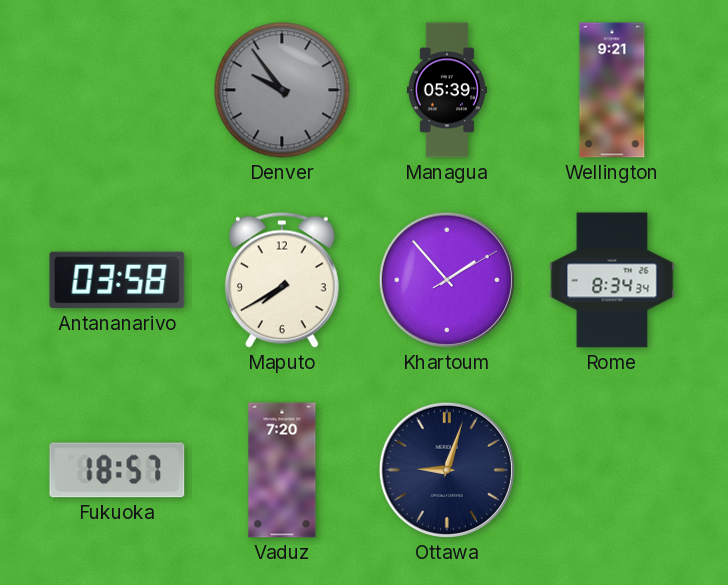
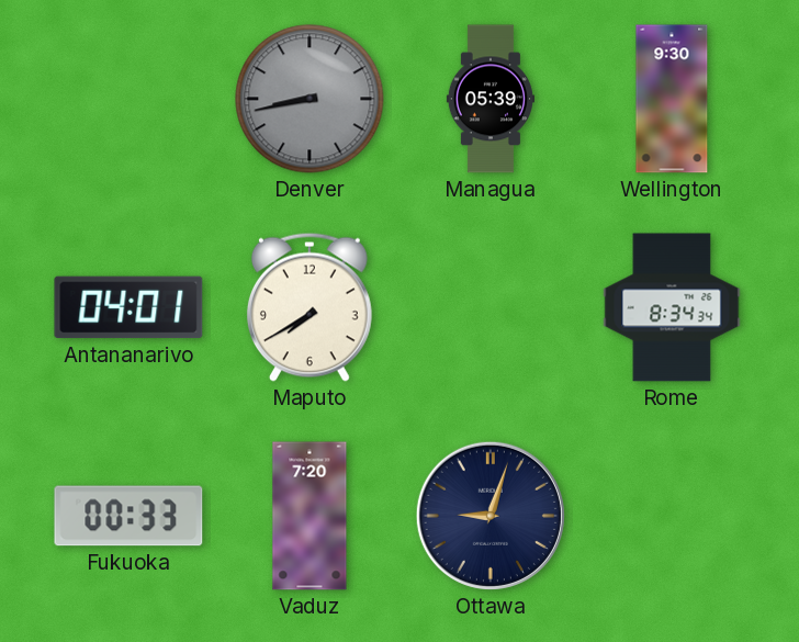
Denver: 9:54 -> 8:43
Wellington: 9:21 -> 9:30
Antananarivo: 03:58 -> 04:01
Khartoum: 1:53 -> none
Fukuoka: 18:57 -> 00:33
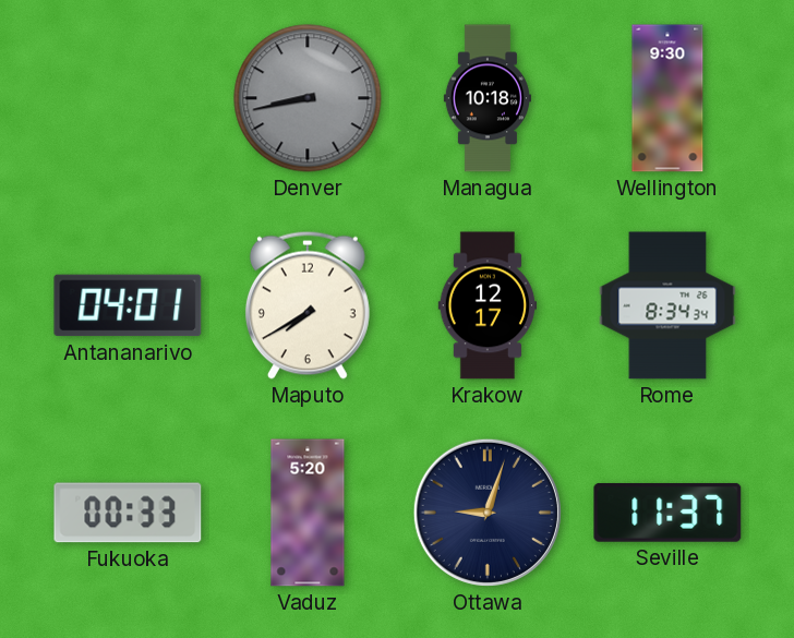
Managua: 05:39 -> 10:18
Krakow: none -> 12:17
Vaduz: 7:20 -> 5:20
Seville: none -> 11:37
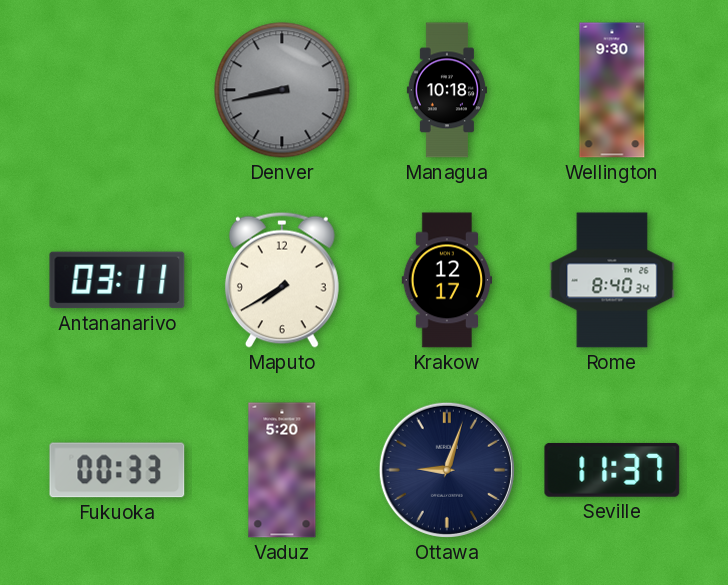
Antananarivo: 04:01 -> 03:11
Rome: 8:34 -> 8:40
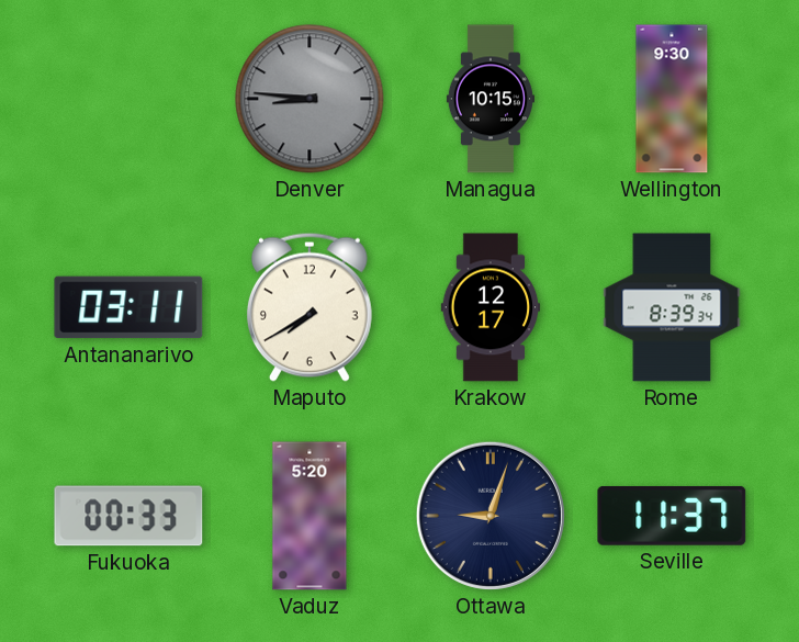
Denver: 8:43 -> 8:46
Managua: 10:18 -> 10:15
Rome: 8:40 -> 8:39
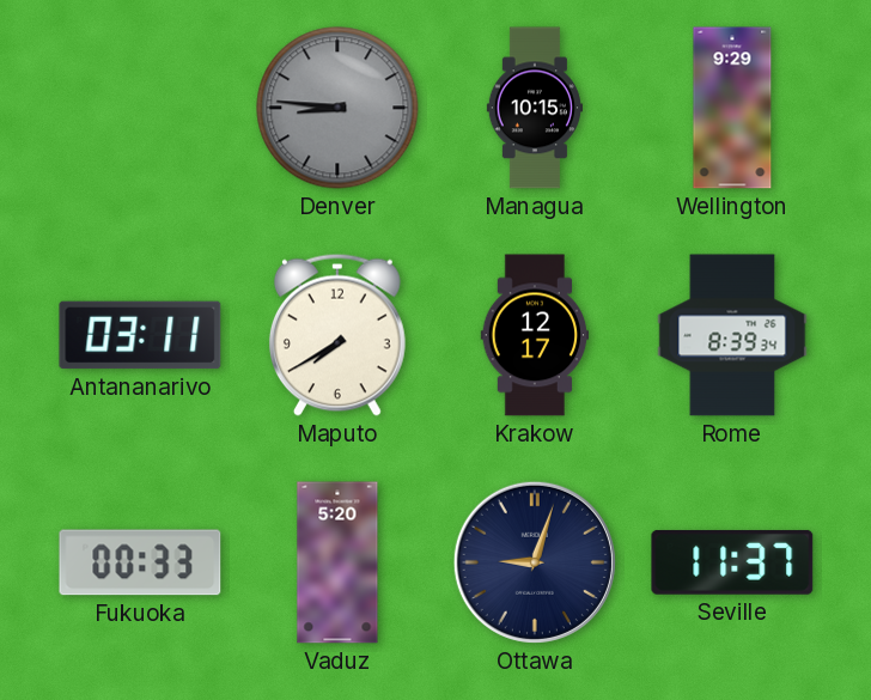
Wellington: 9:30 -> 9:29
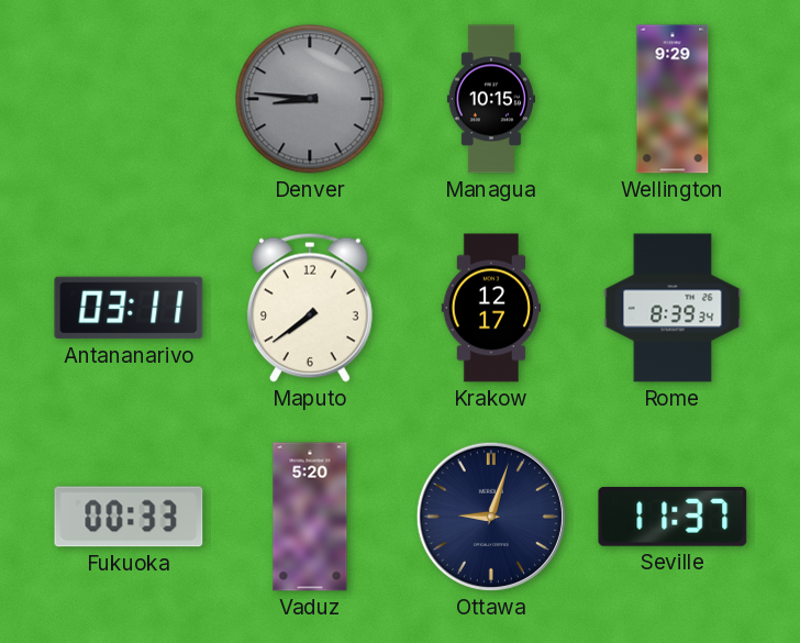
Maputo: 7:40 -> 7:39
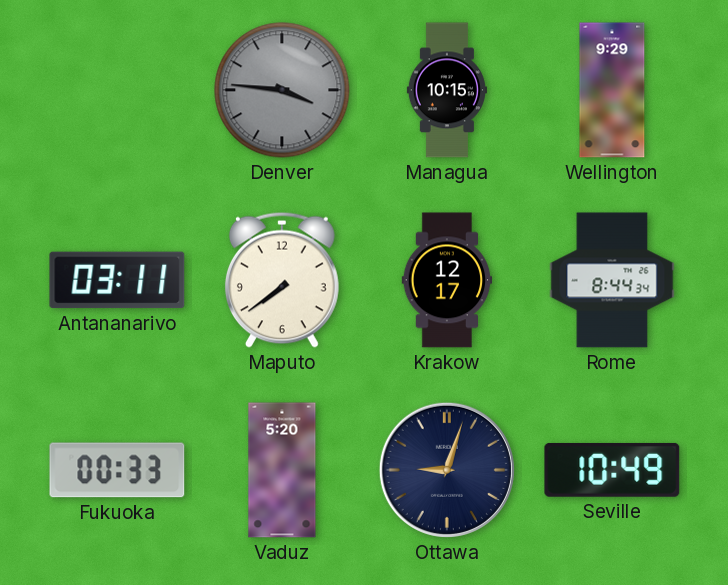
Denver: 8:46 -> 3:46
Rome: 8:39 -> 8:44
Seville: 11:37 -> 10:49
